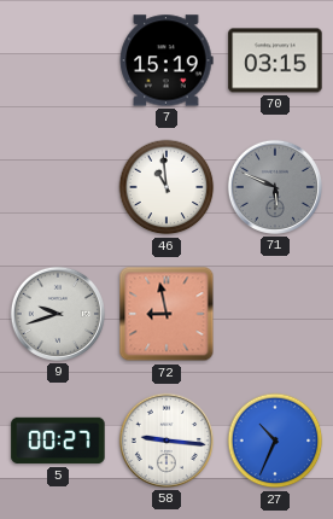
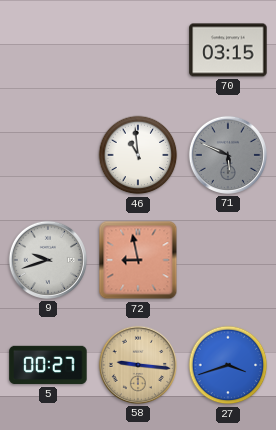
7: 15:19 -> none
58 dial: white -> champagne
27: 10:34 -> 3:42
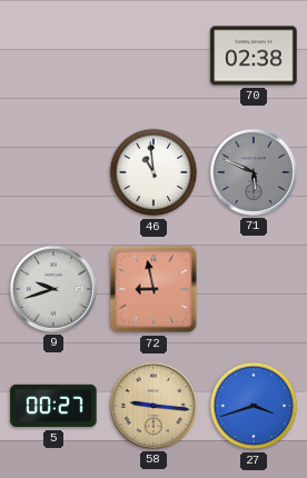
70: 03:15 -> 02:38
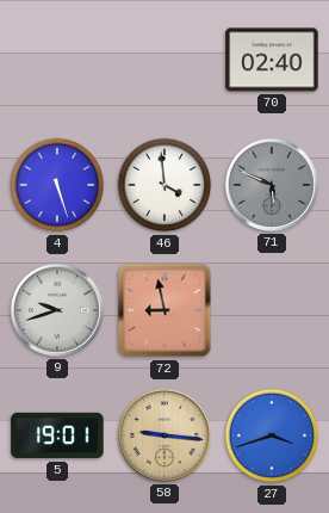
70: 02:38 -> 02:40
4: none -> 5:27
46: 10:59 -> 3:59
5: 00:27 -> 19:01
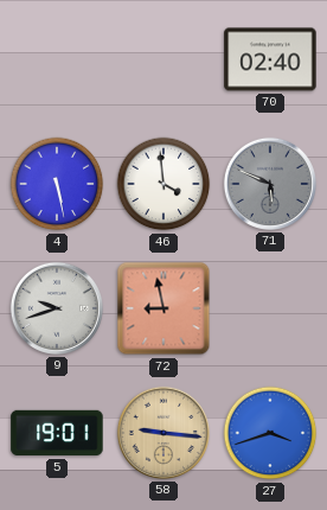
4: 5:27 -> 5:28
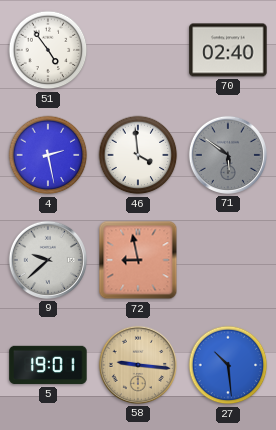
51: none -> 4:54
4: 5:28 -> 2:28
71: 5:49 -> 5:51
9: 9:42 -> 9:38
27: 3:42 -> 10:29
